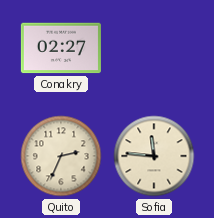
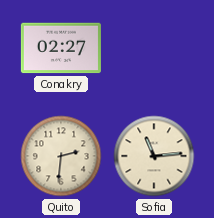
Quito: 2:34 -> 2:31
Sofia: 11:46 -> 11:14
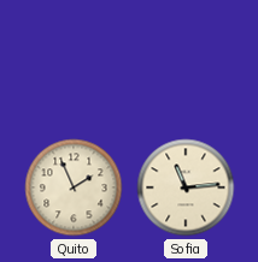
Conakry: 02:27 -> none
Quito: 2:31 -> 1:56
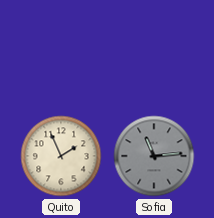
Sofia dial: cream -> grey
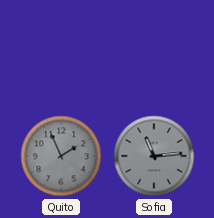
Quito dial: cream -> grey
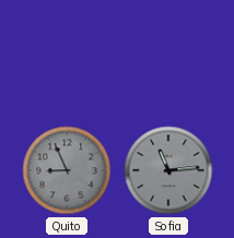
Quito: 1:56 -> 8:56
